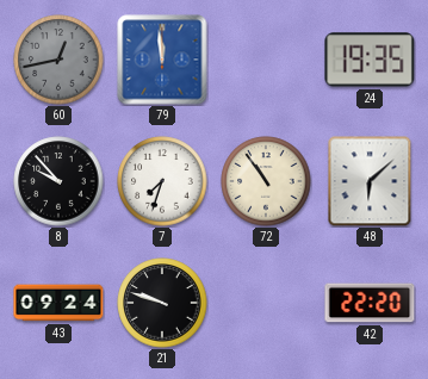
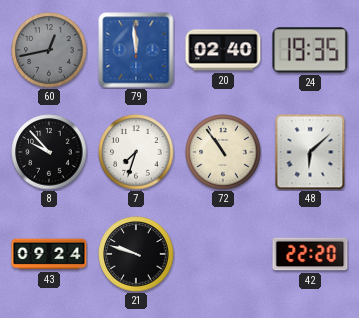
20: none -> 02:40
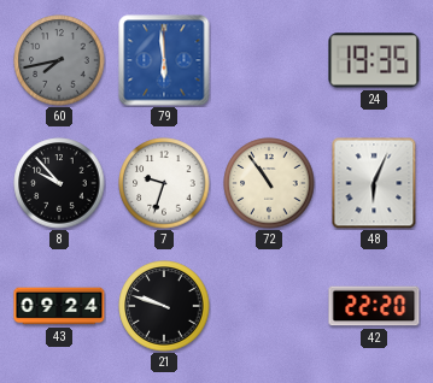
60: 12:43 -> 7:43
79: 11:59 -> 5:59
20: 02:40 -> none
7: 7:33 -> 9:33
48: 6:08 -> 6:04
